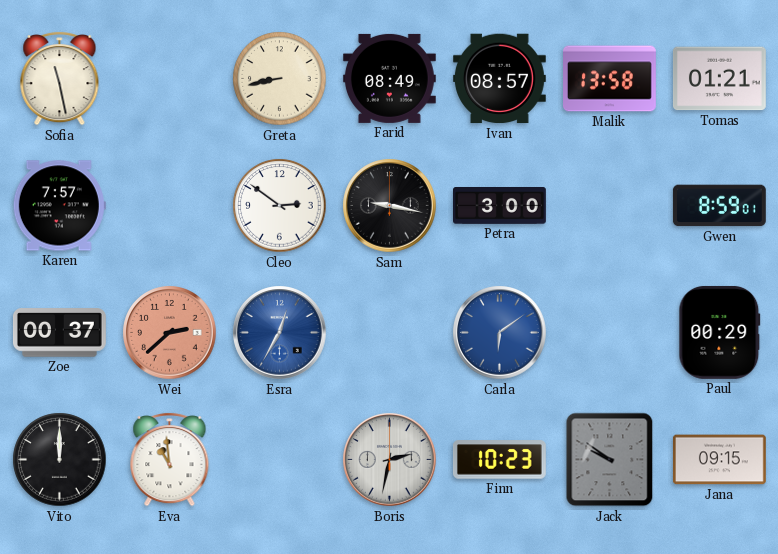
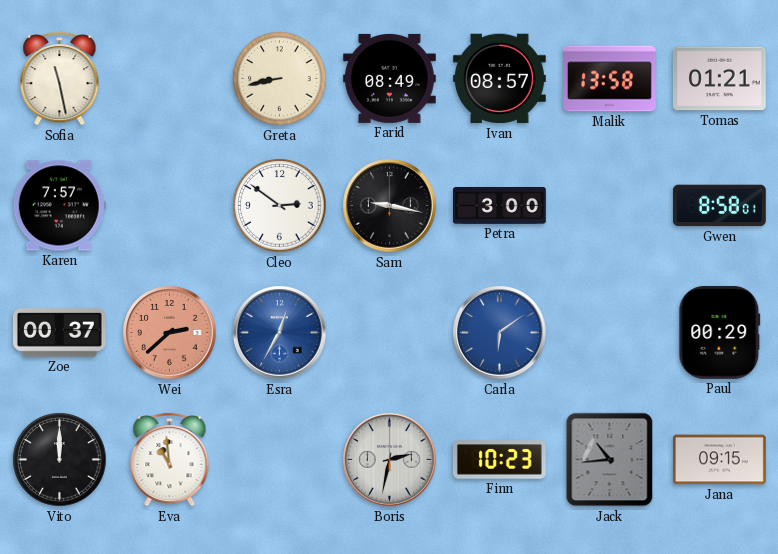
Gwen: 8:59 -> 8:58
Jack: 9:51 -> 10:44
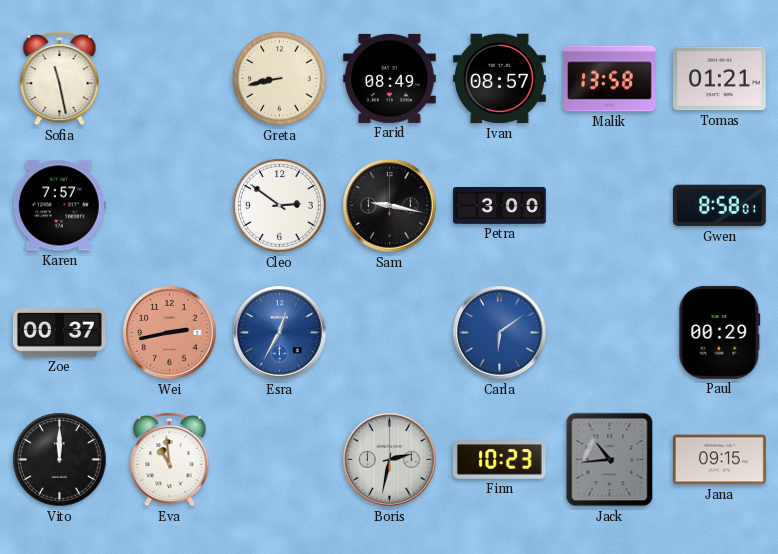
Wei: 2:38 -> 2:43
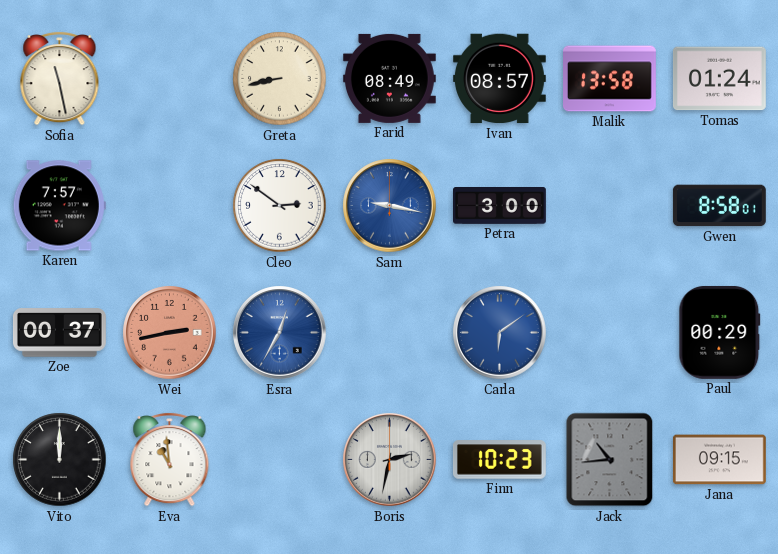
Tomas: 01:21 -> 01:24
Sam dial: black -> blue
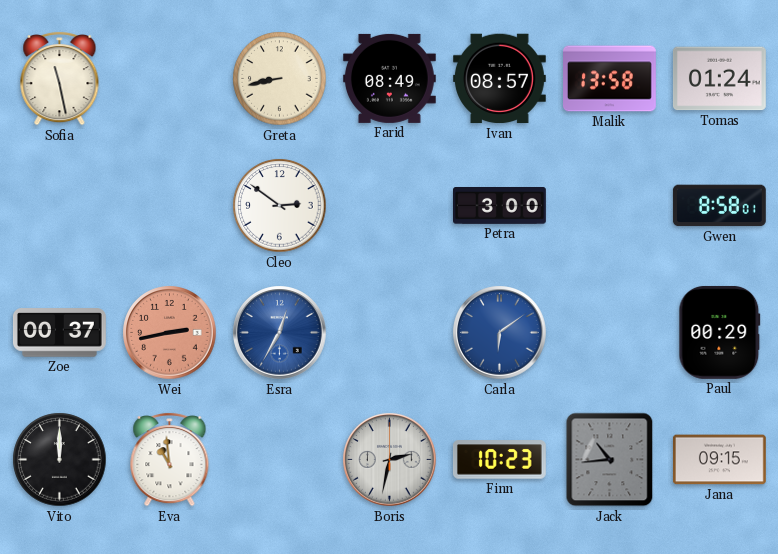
Karen: 7:57 -> none
Sam: 9:17 -> none
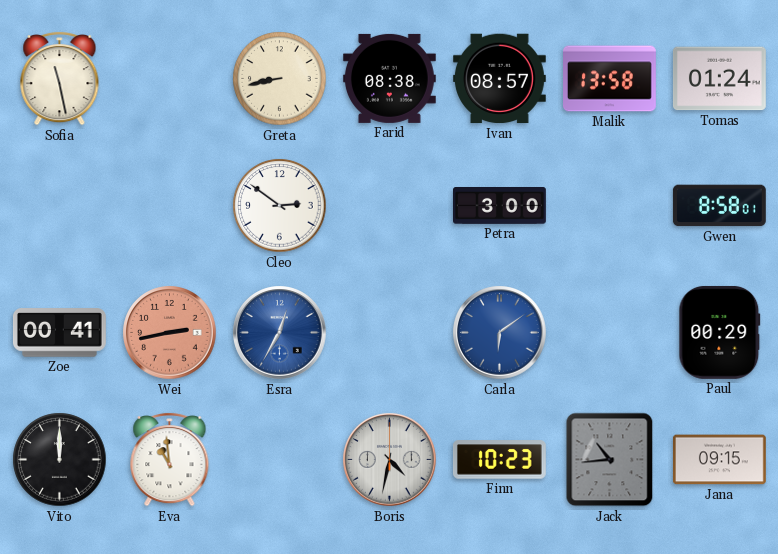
Farid: 08:49 -> 08:38
Zoe: 00:37 -> 00:41
Boris: 2:32 -> 4:32
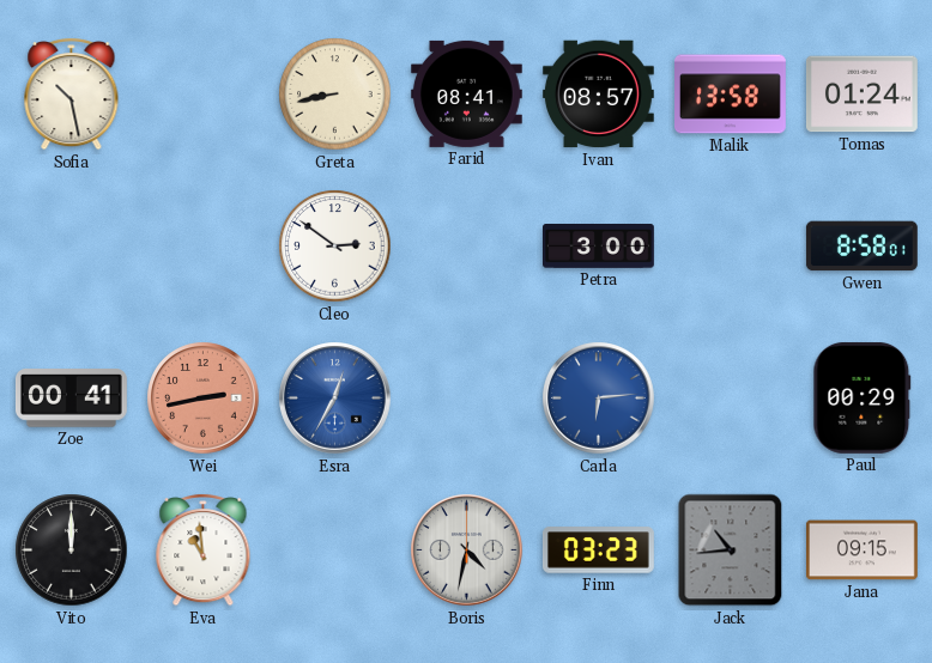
Sofia: 11:28 -> 10:28
Farid: 08:38 -> 08:41
Carla: 6:09 -> 6:14
Finn: 10:23 -> 03:23
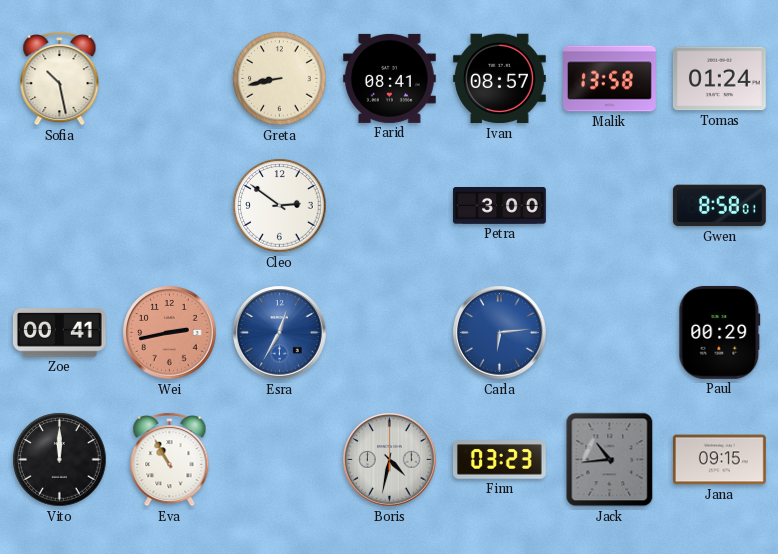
Eva: 10:59 -> 10:55
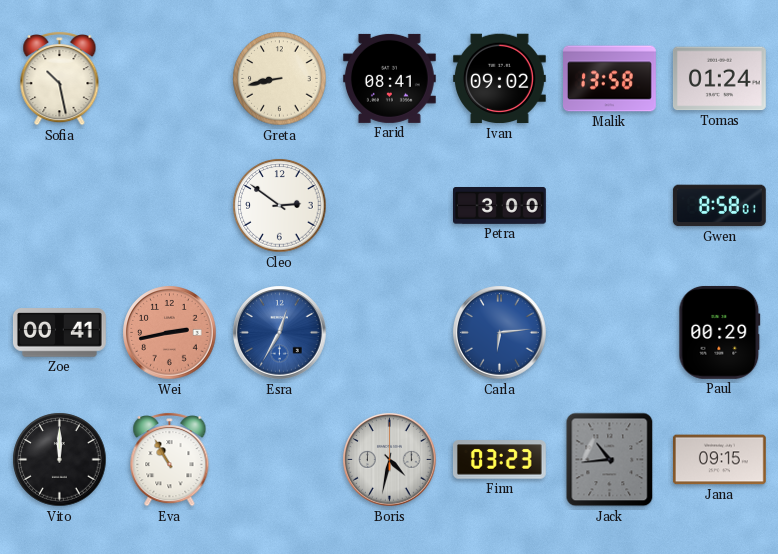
Ivan: 08:57 -> 09:02
